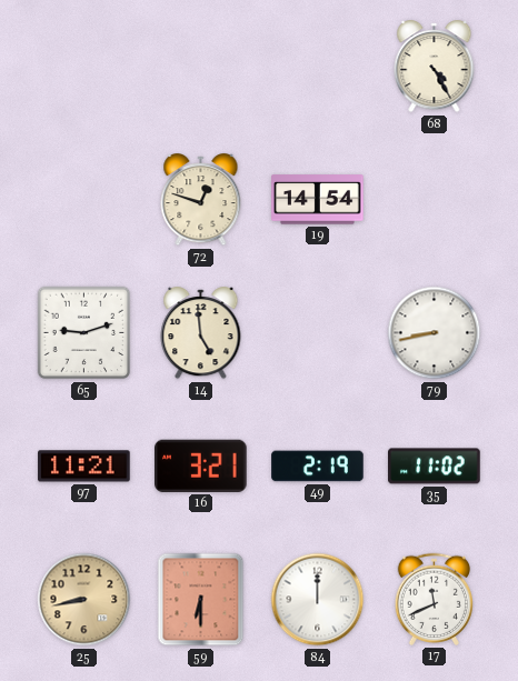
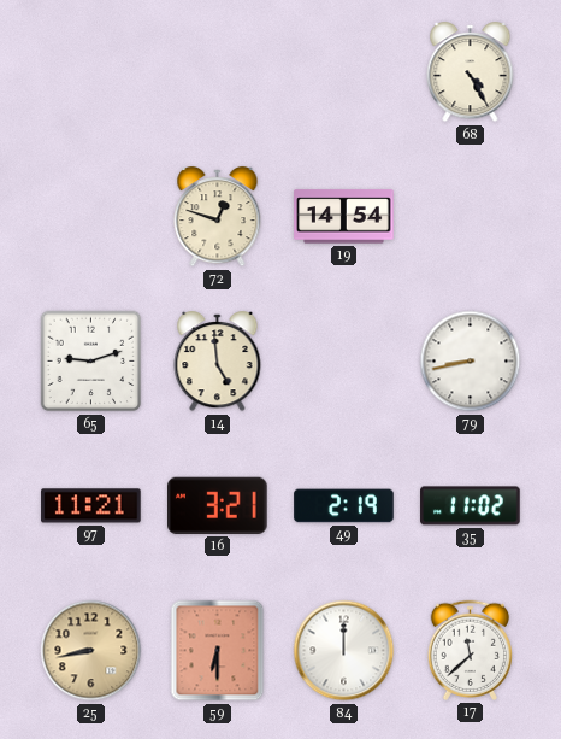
17: 11:41 -> 11:38
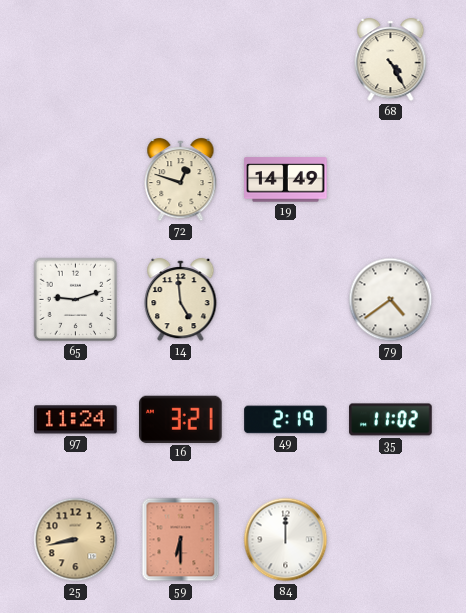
19: 14:54 -> 14:49
79: 8:43 -> 4:39
97: 11:21 -> 11:24
17: 11:38 -> none
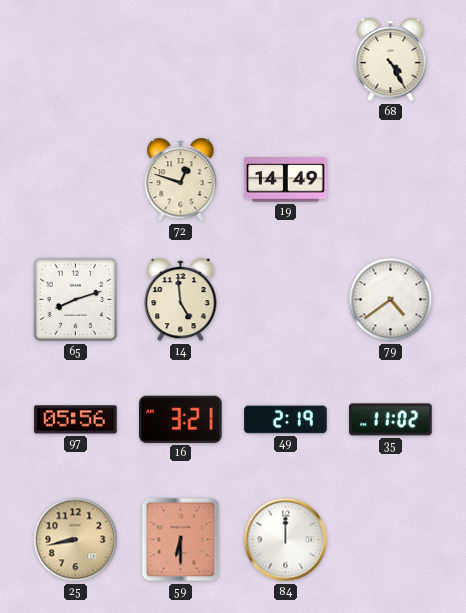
65: 9:12 -> 8:12
97: 11:24 -> 05:56
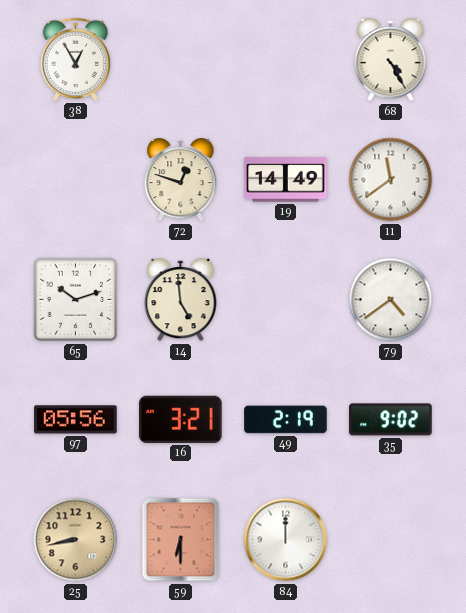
38: none -> 12:55
11: none -> 11:39
65: 8:12 -> 10:12
35: 11:02 -> 9:02
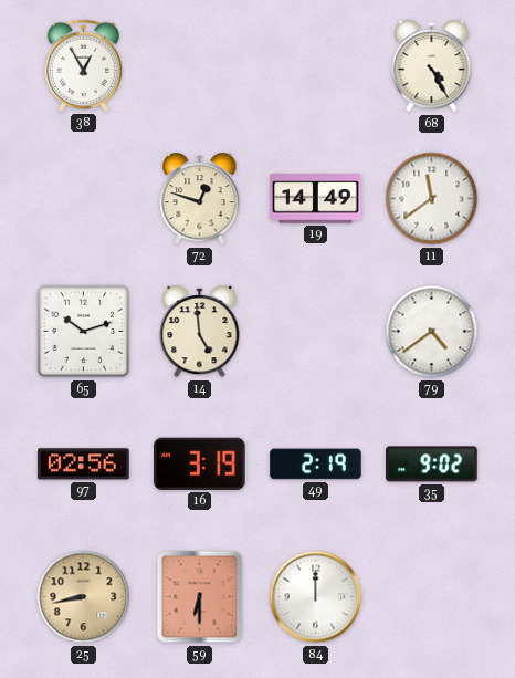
97: 05:56 -> 02:56
16: 3:21 -> 3:19
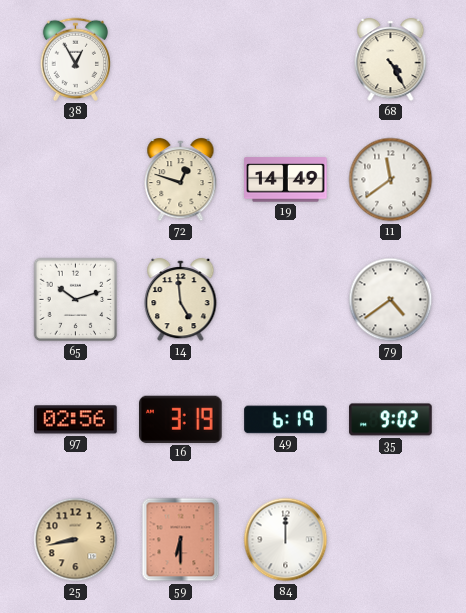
49: 2:19 -> 6:19
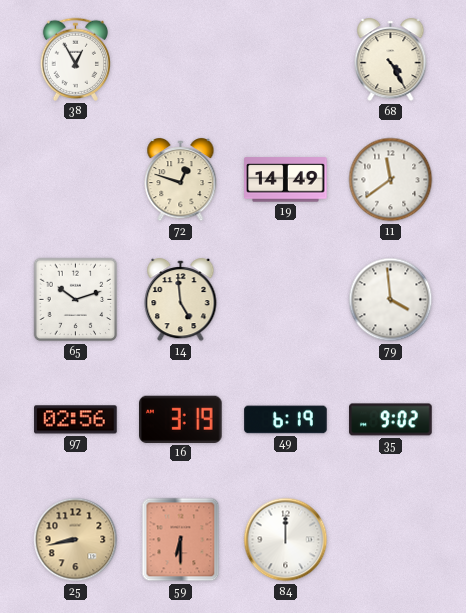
79: 4:39 -> 3:59
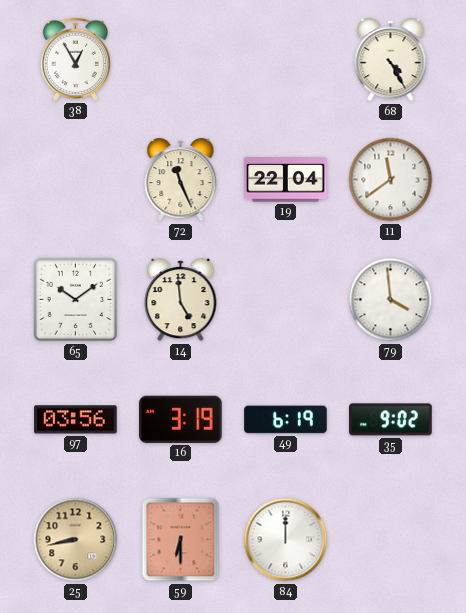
72: 12:48 -> 11:26
19: 14:49 -> 22:04
65: 10:12 -> 10:09
97: 02:56 -> 03:56
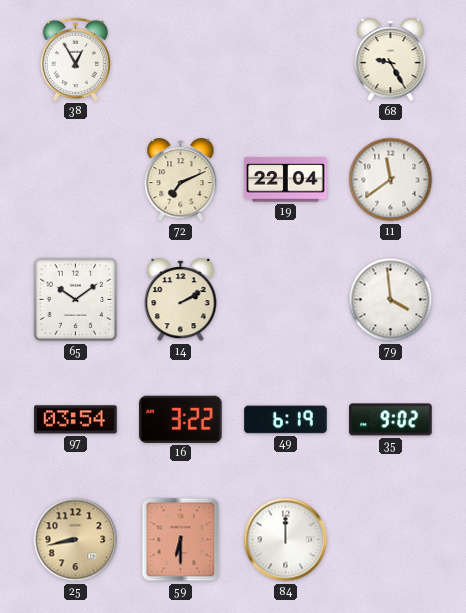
68: 4:25 -> 9:25
72: 11:26 -> 7:11
14: 4:59 -> 2:10
97: 03:56 -> 03:54
16: 3:19 -> 3:22
